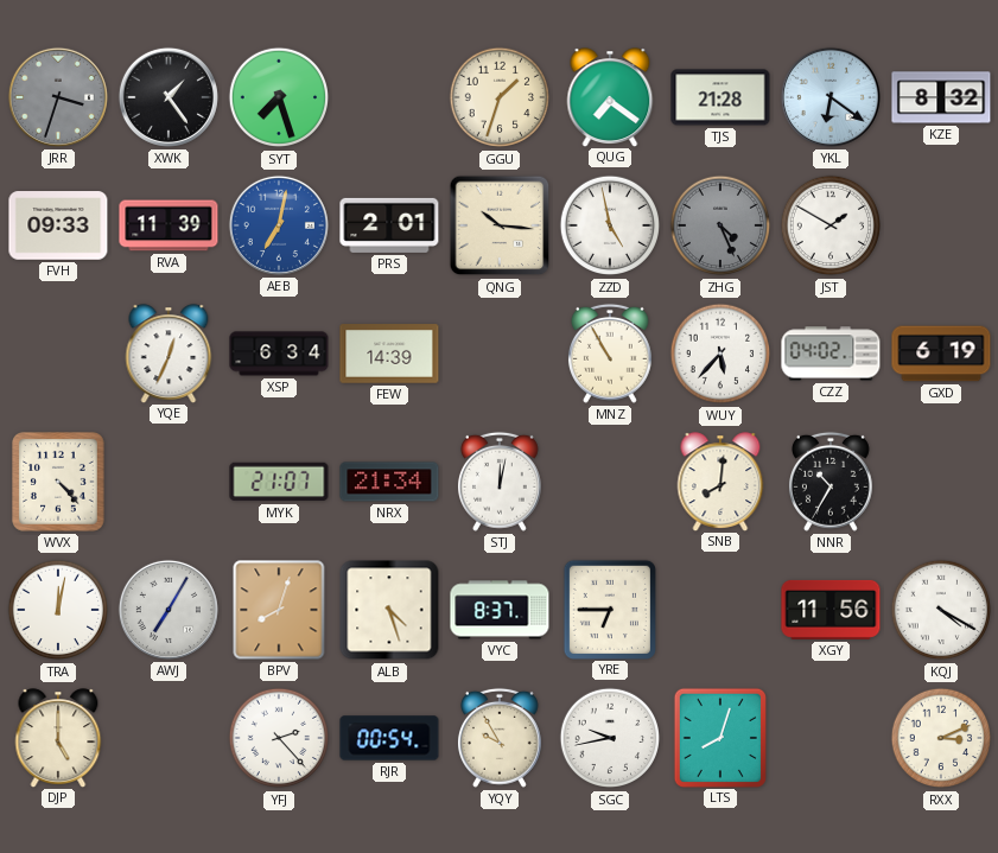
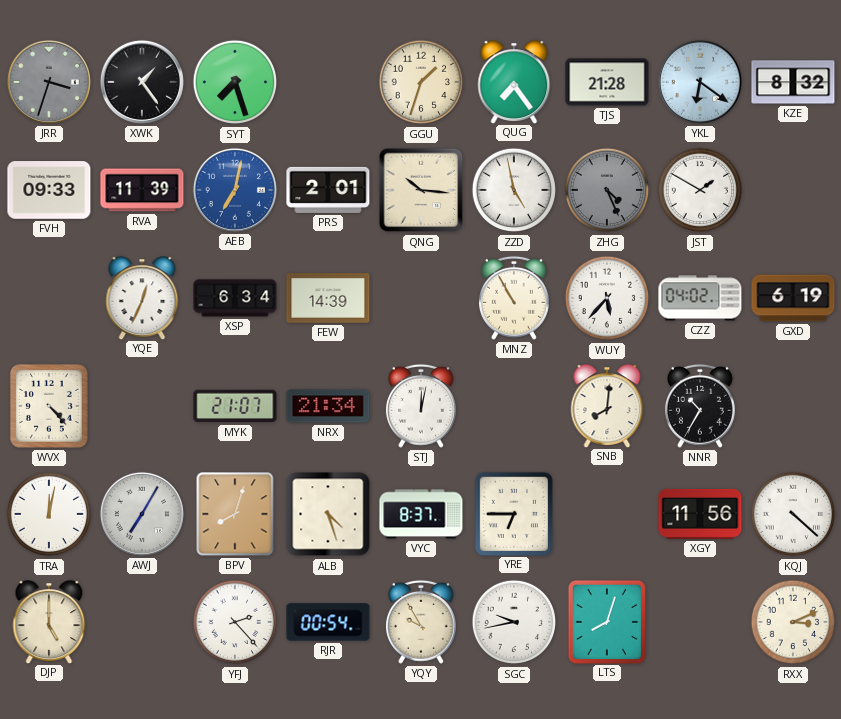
QUG: 7:21 -> 7:24
KQJ: 4:20 -> 4:22
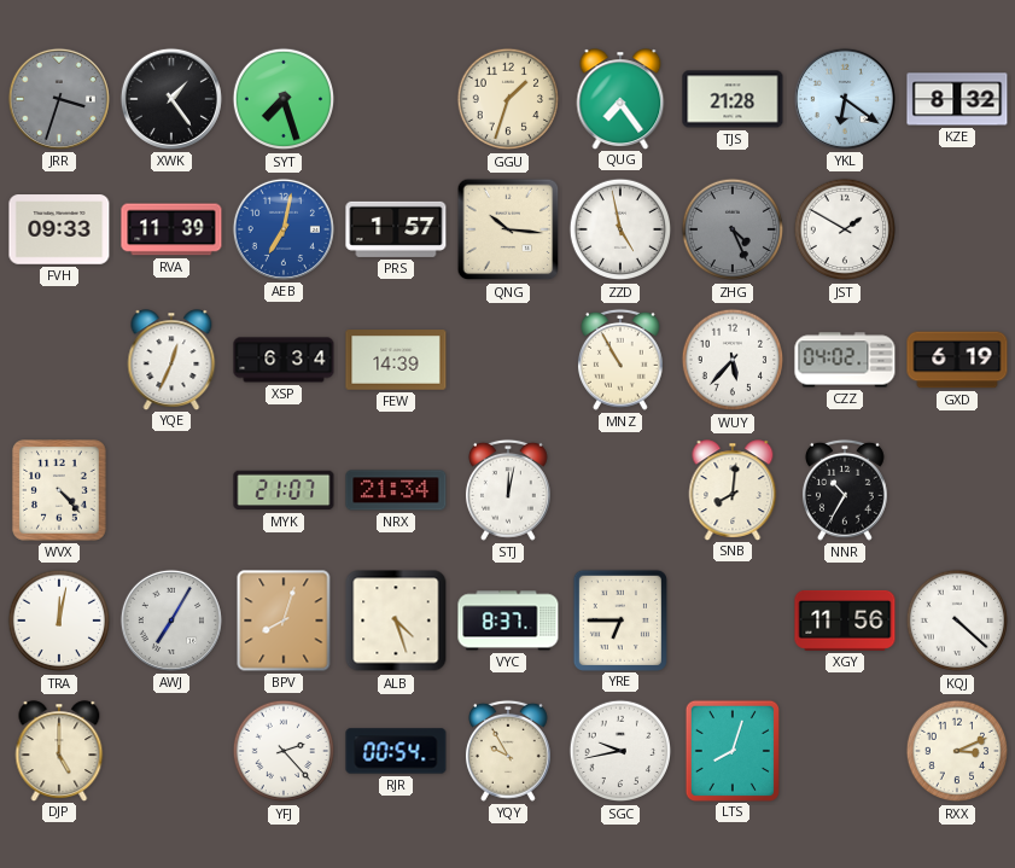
PRS: 2:01 -> 1:57
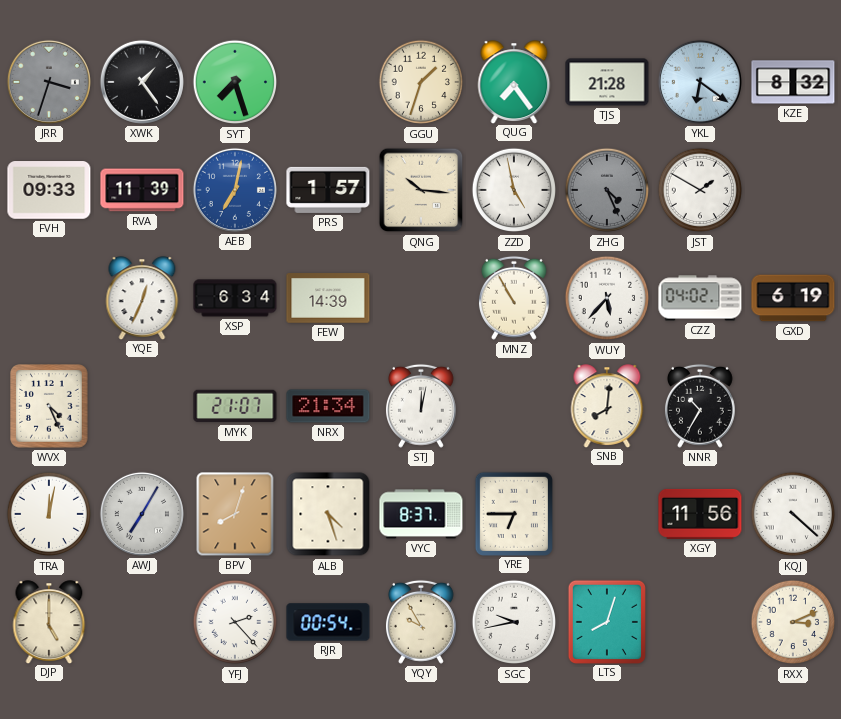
WVX: 4:23 -> 4:26
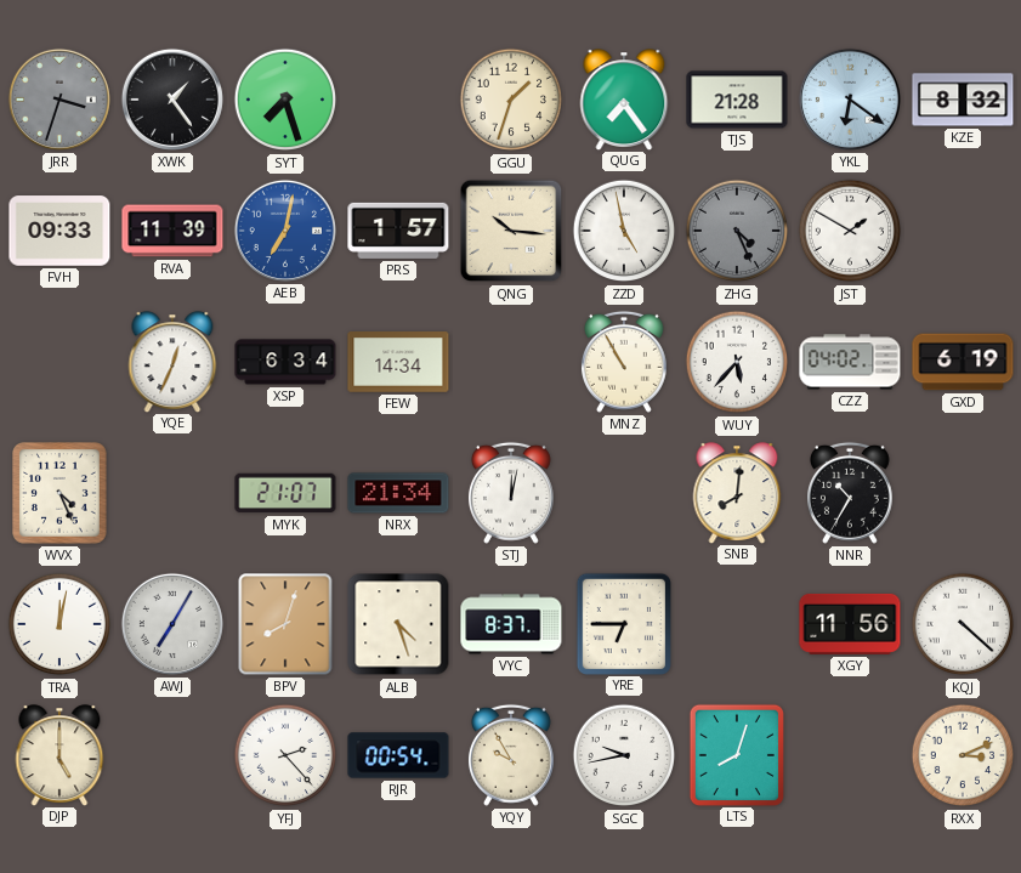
FEW: 14:39 -> 14:34
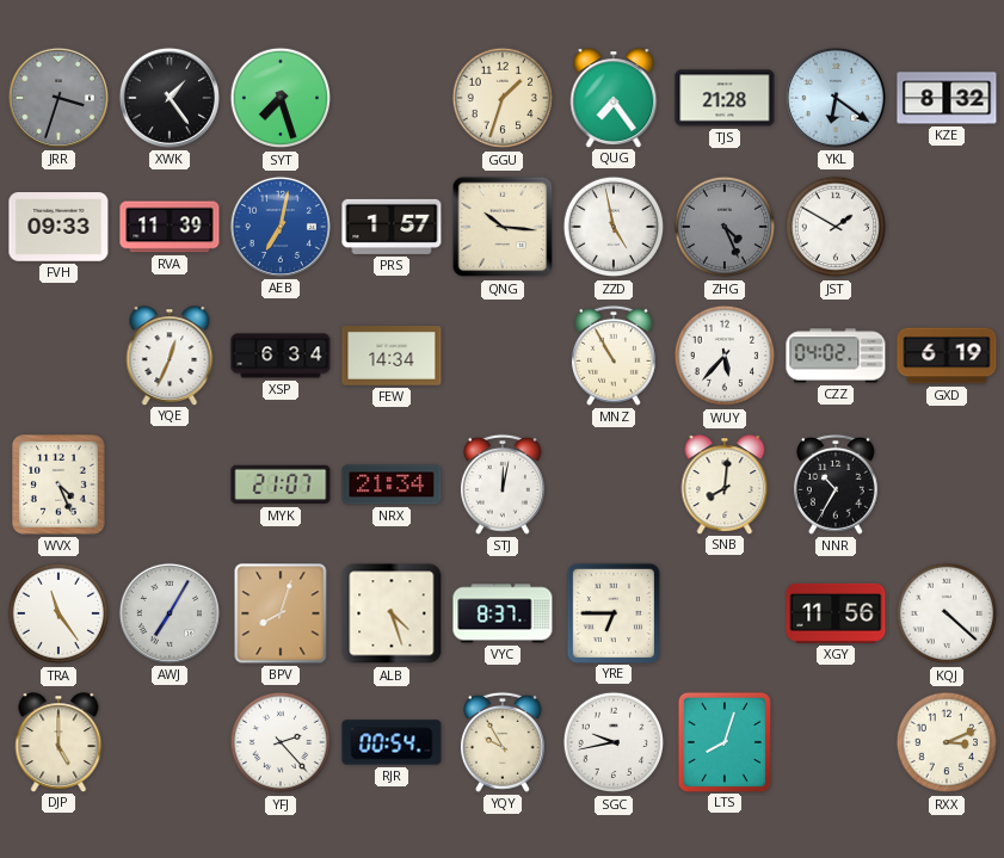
TRA: 12:02 -> 11:24
